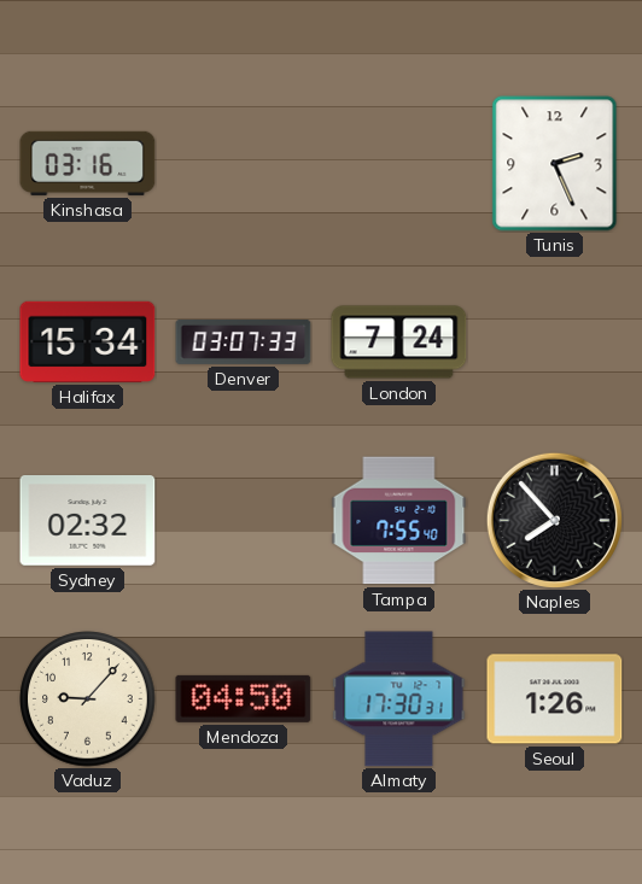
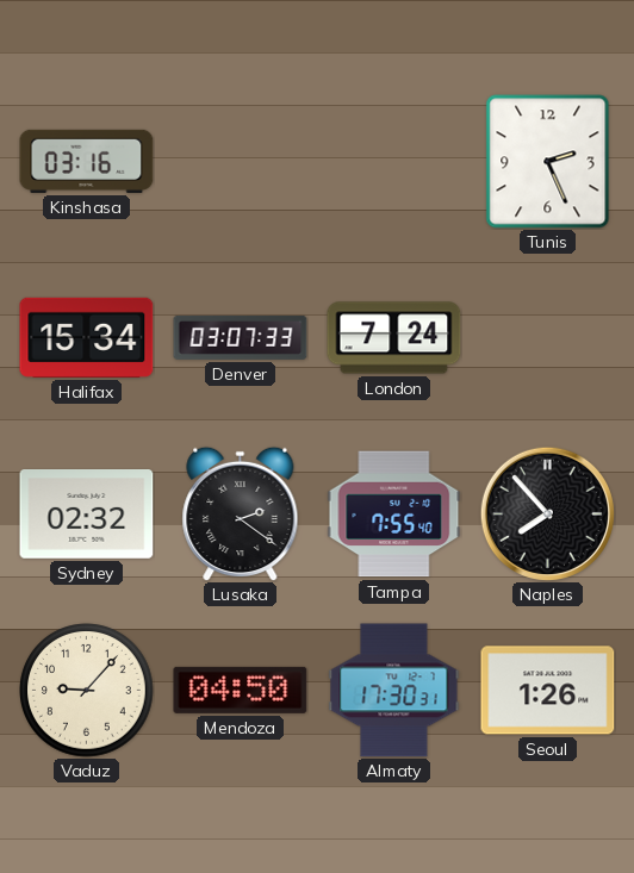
Lusaka: none -> 2:21
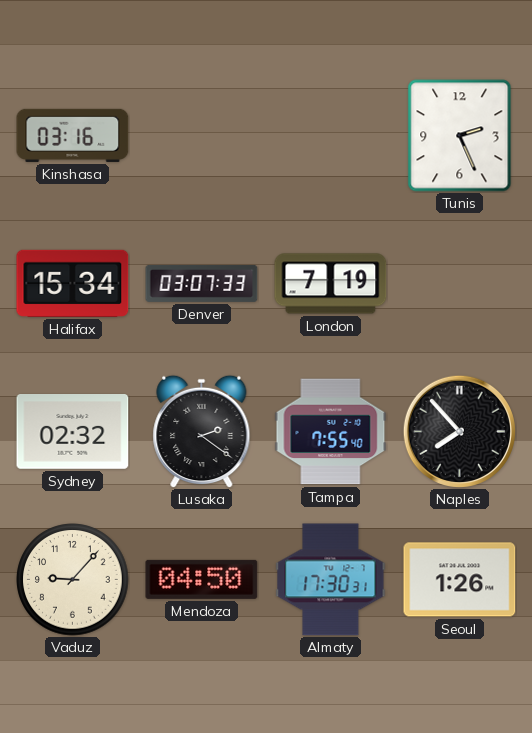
London: 7:24 -> 7:19
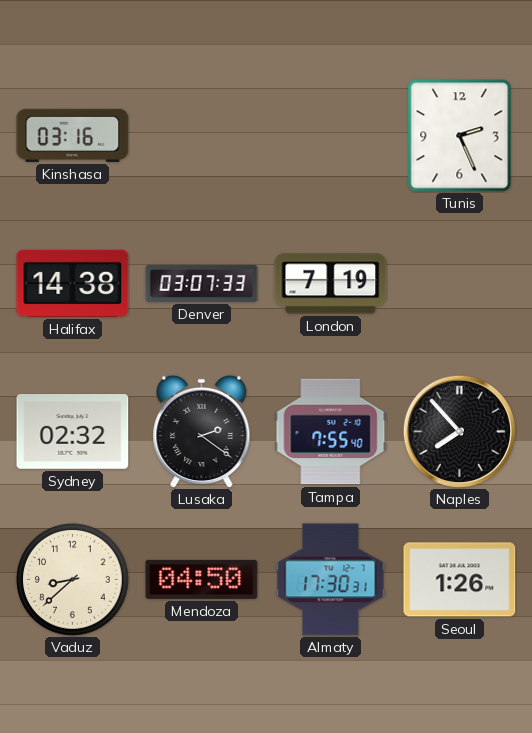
Halifax: 15:34 -> 14:38
Vaduz: 9:07 -> 8:38
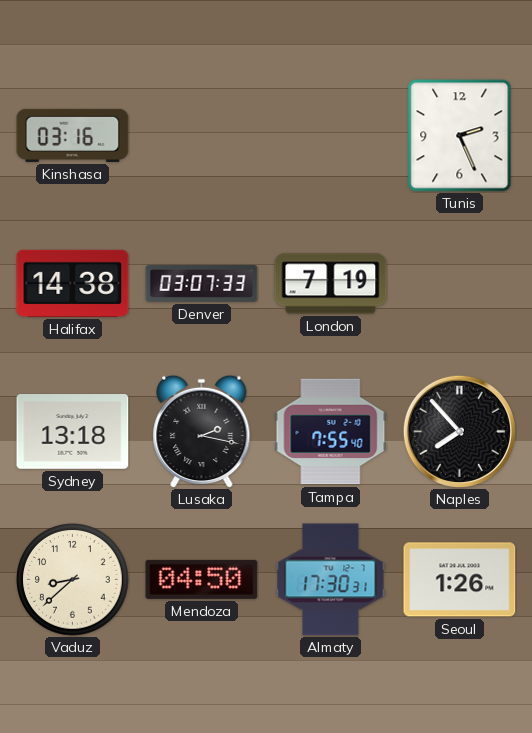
Sydney: 02:32 -> 13:18
Lusaka: 2:21 -> 2:17
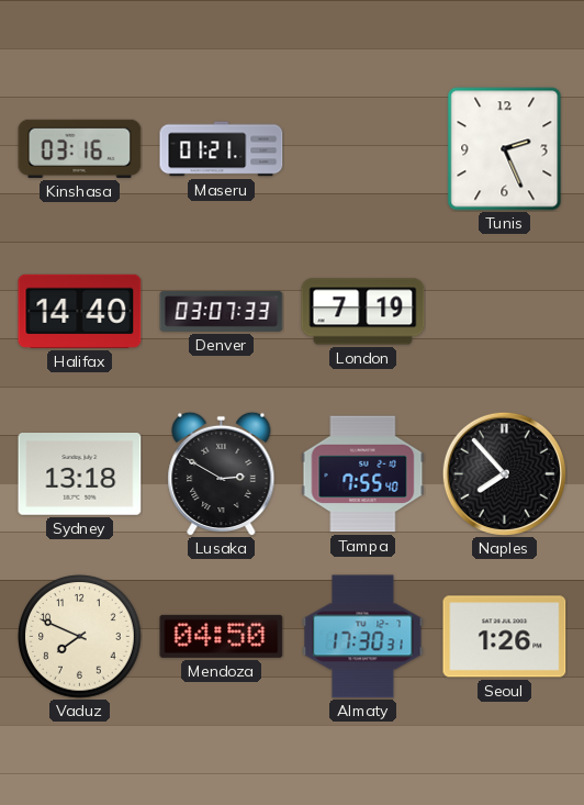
Maseru: none -> 01:21
Halifax: 14:38 -> 14:40
Lusaka: 2:17 -> 2:50
Vaduz: 8:38 -> 7:49
